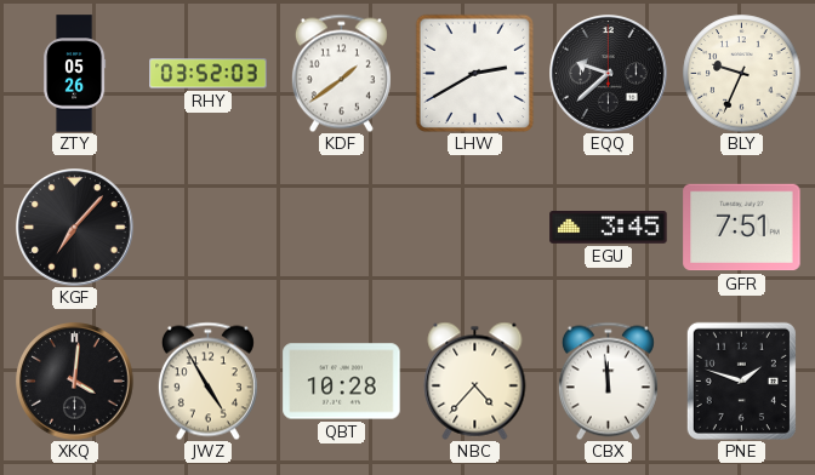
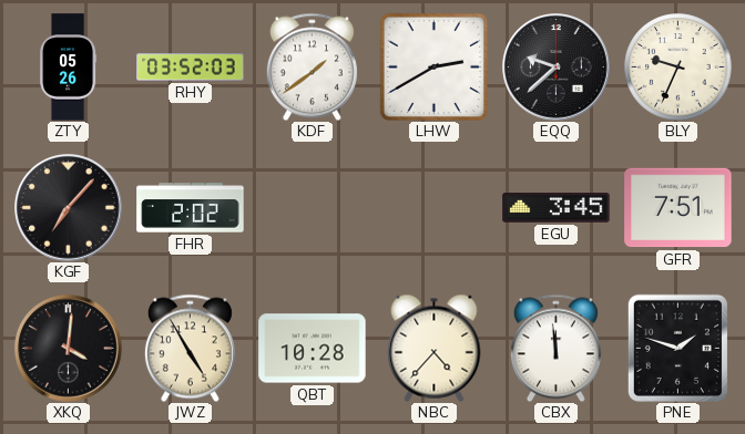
FHR: none -> 2:02
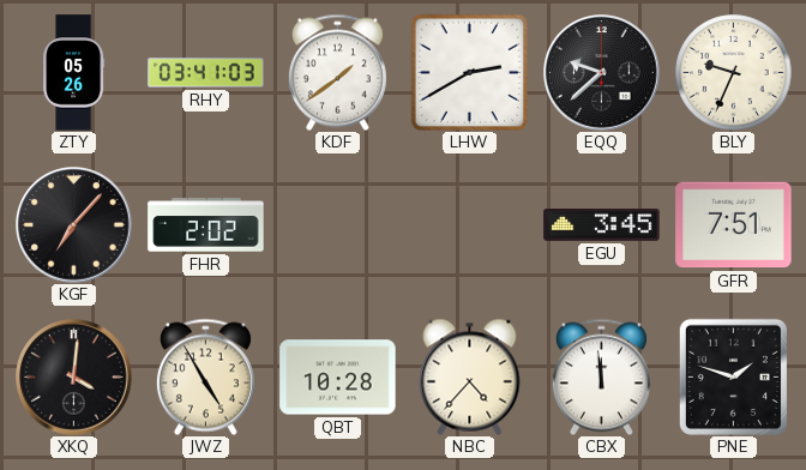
RHY: 03:52 -> 03:41
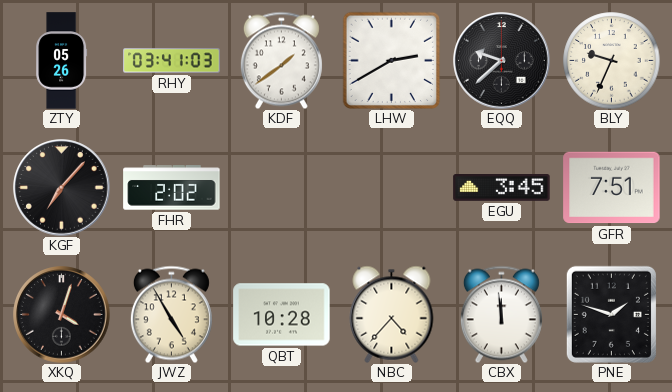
XKQ: 4:01 -> 4:03
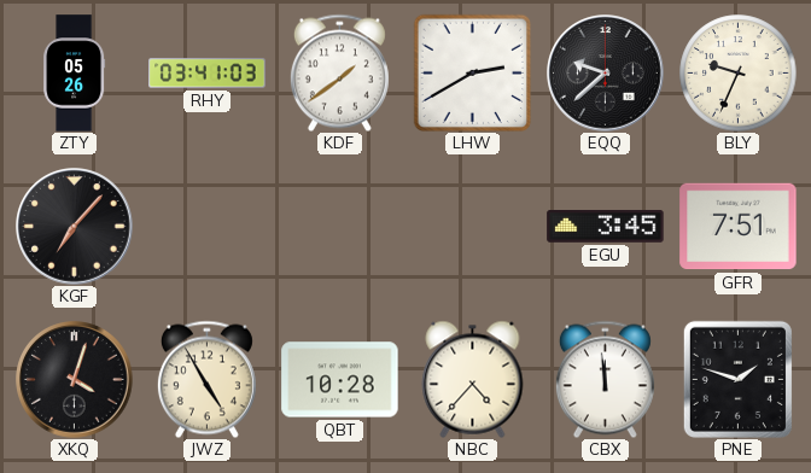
FHR: 2:02 -> none
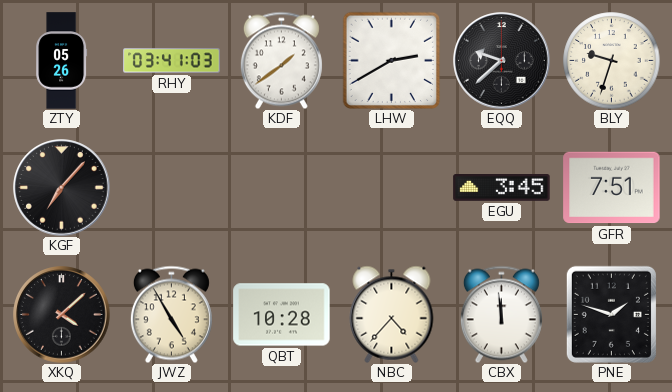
BLY: 9:34 -> 9:33
XKQ: 4:03 -> 4:08
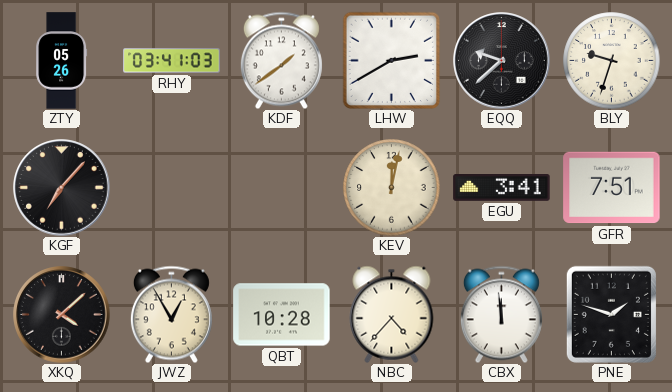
KEV: none -> 12:02
EGU: 3:45 -> 3:41
JWZ: 4:55 -> 12:55
